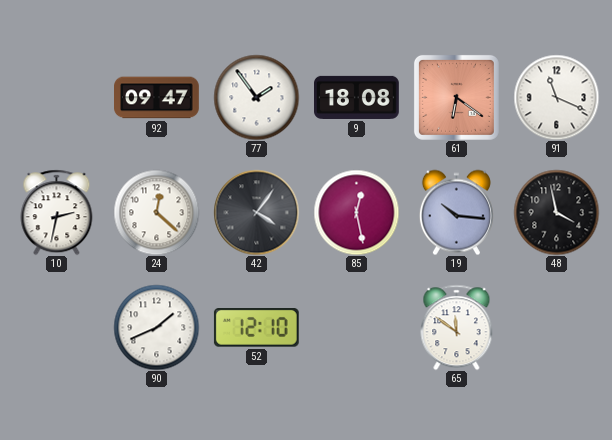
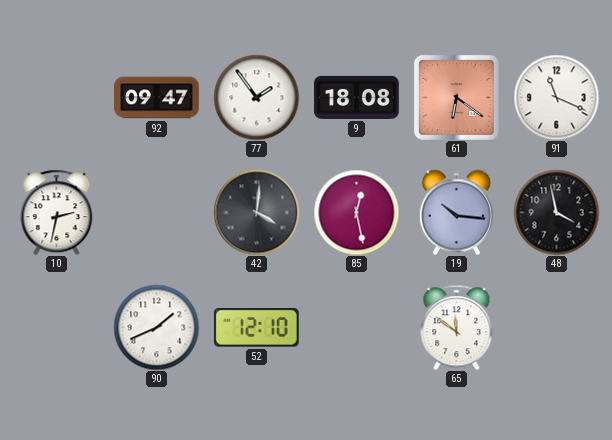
24: 12:22 -> none
42: 4:06 -> 4:01
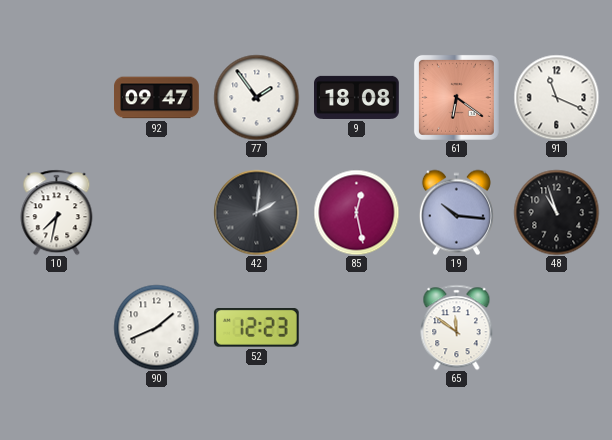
10: 2:32 -> 7:32
42: 4:01 -> 2:01
48: 3:58 -> 10:57
52: 12:10 -> 12:23
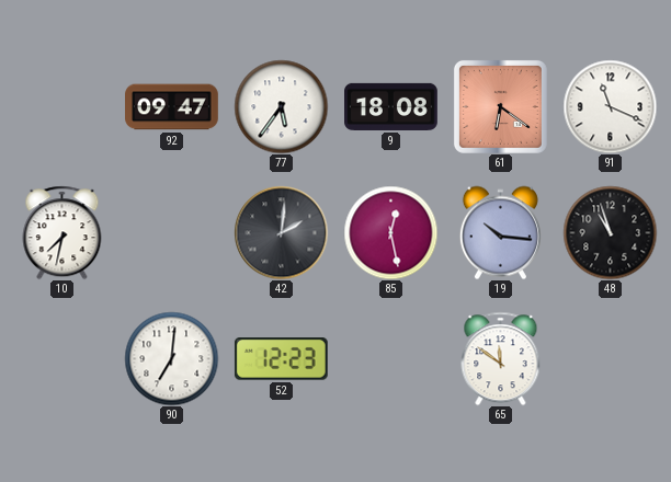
77: 1:54 -> 5:36
90: 1:41 -> 7:01
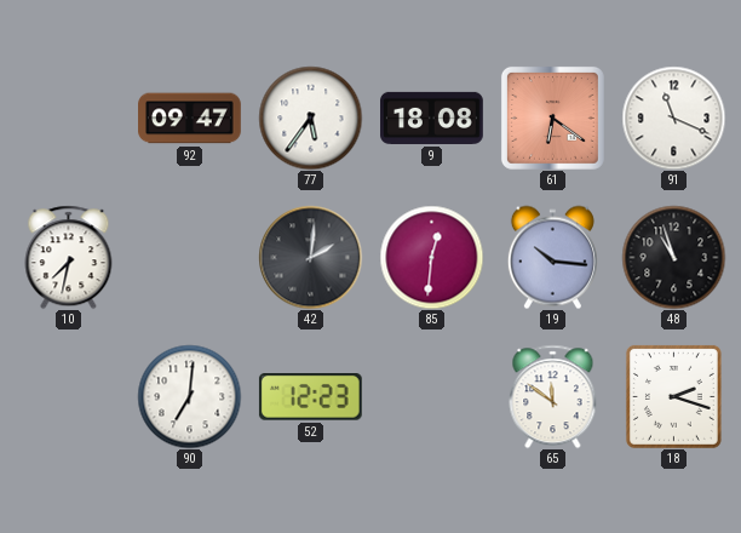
85: 12:28 -> 12:31
18: none -> 2:18
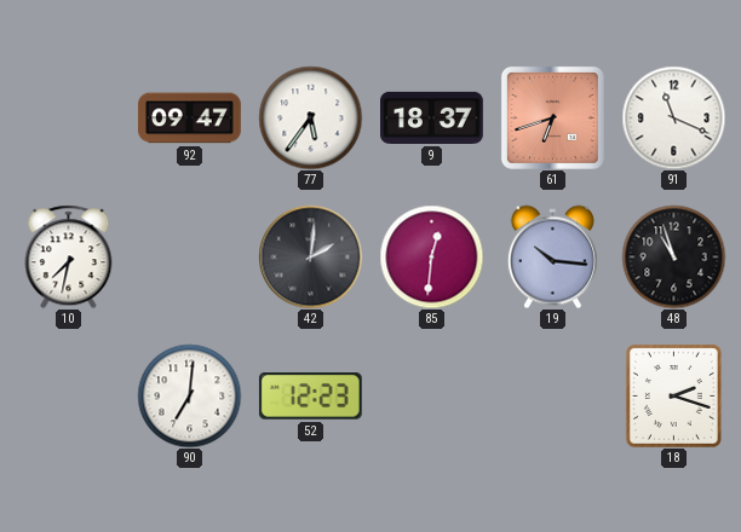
9: 18:08 -> 18:37
61: 6:21 -> 6:42
65: 11:51 -> none
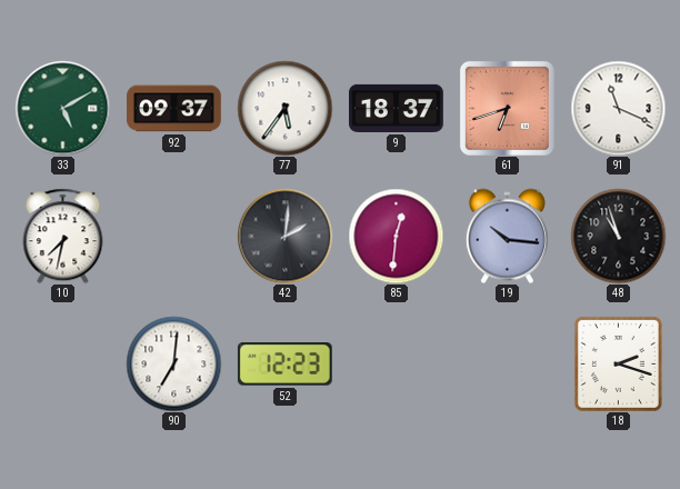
33: none -> 5:10
92: 09:47 -> 09:37
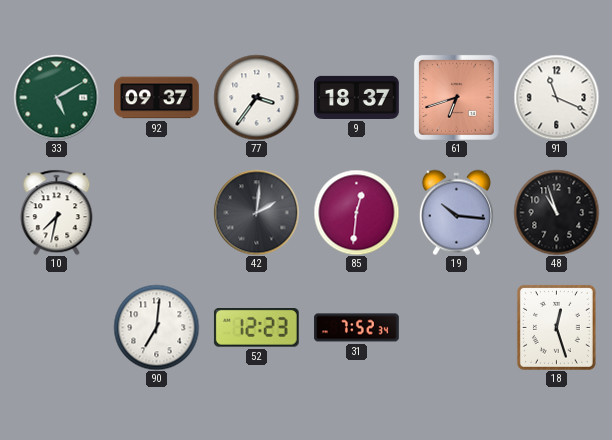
77: 5:36 -> 3:36
31: none -> 7:52
18: 2:18 -> 12:27
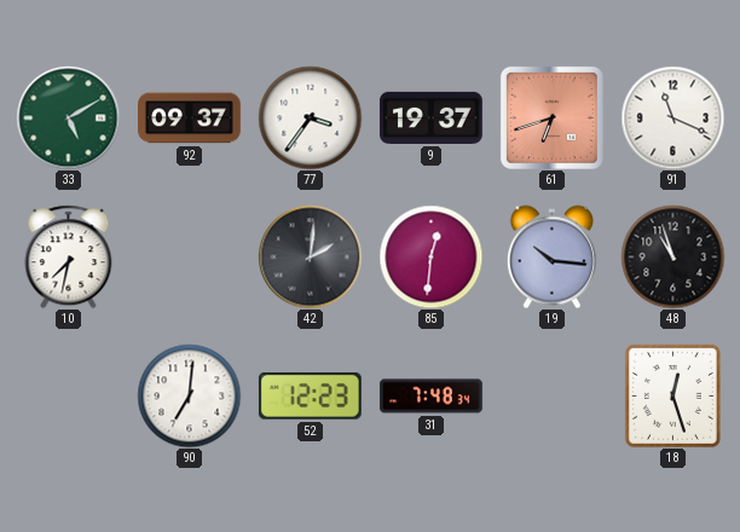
9: 18:37 -> 19:37
31: 7:52 -> 7:48
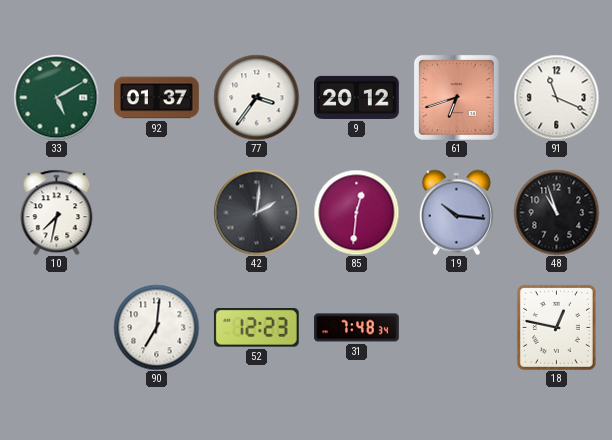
92: 09:37 -> 01:37
9: 19:37 -> 20:12
18: 12:27 -> 12:47
